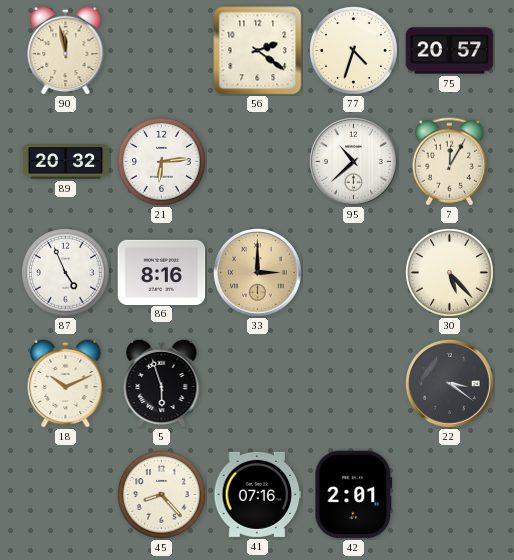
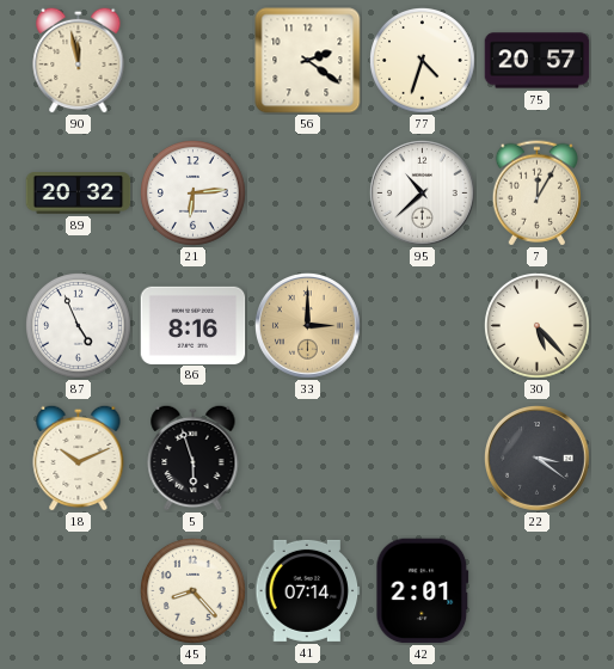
41: 07:16 -> 07:14
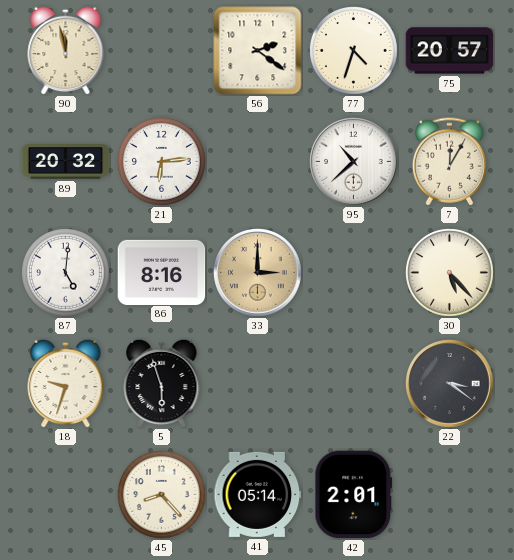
87: 4:56 -> 5:01
18: 10:11 -> 9:33
41: 07:14 -> 05:14
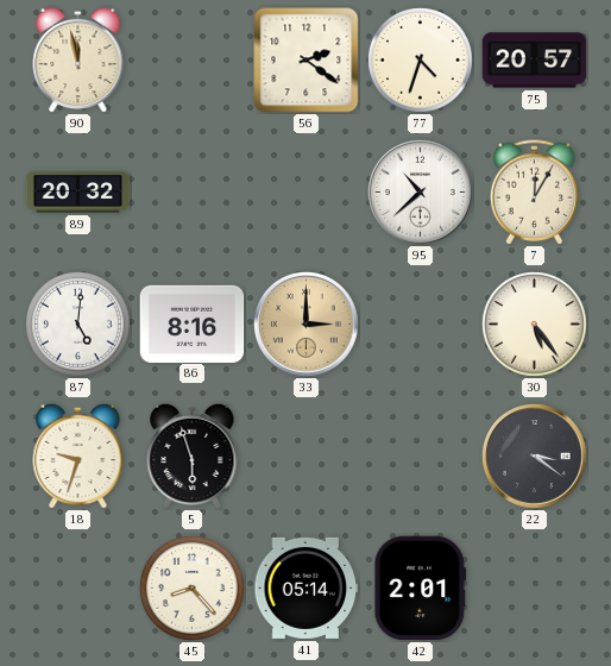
21: 6:14 -> none
30: 5:23 -> 5:24
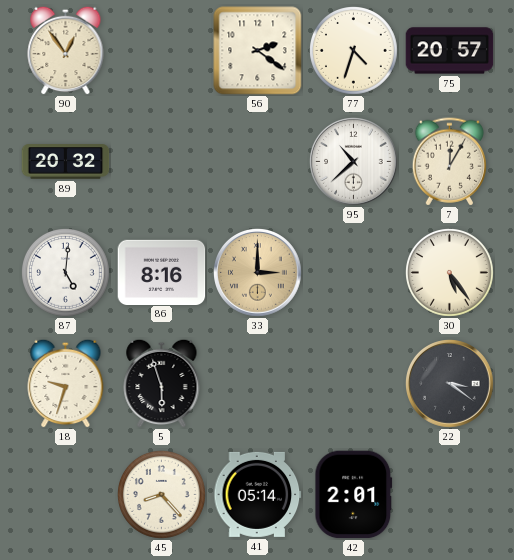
90: 11:58 -> 12:54
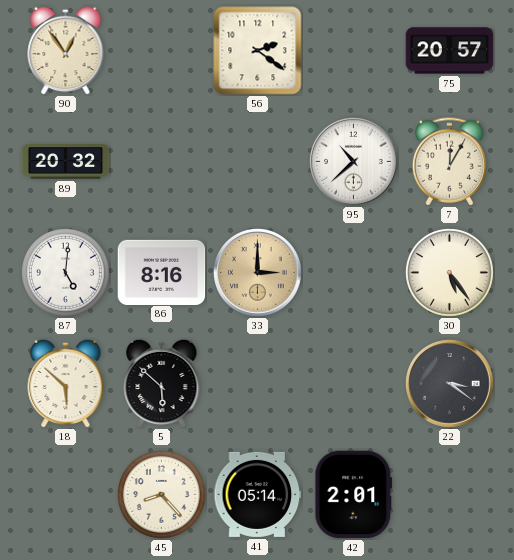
77: 4:33 -> none
18: 9:33 -> 5:52
5: 5:57 -> 5:52
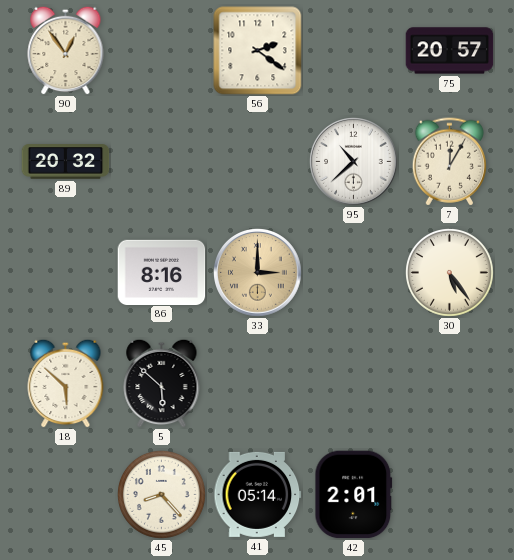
87: 5:01 -> none
22: 3:21 -> none
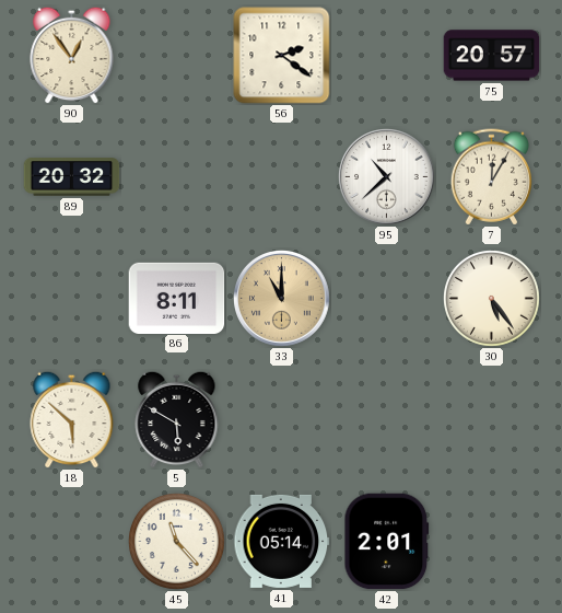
86: 8:16 -> 8:11
33: 3:00 -> 11:00
5: 5:52 -> 5:50
45: 8:23 -> 11:23
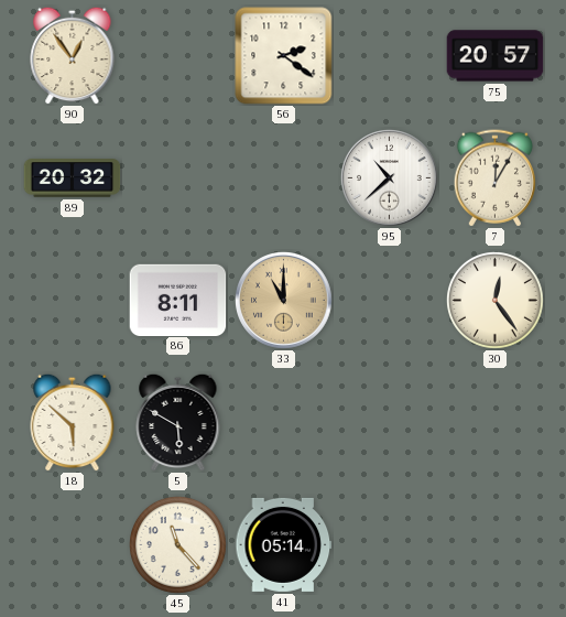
30: 5:24 -> 12:24
42: 2:01 -> none
